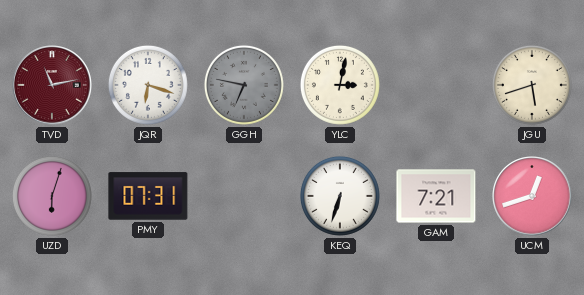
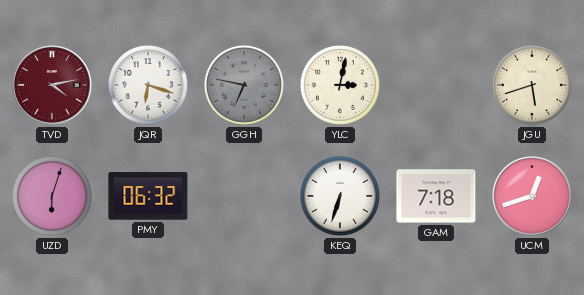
TVD: 11:13 -> 4:13
PMY: 07:31 -> 06:32
GAM: 7:21 -> 7:18
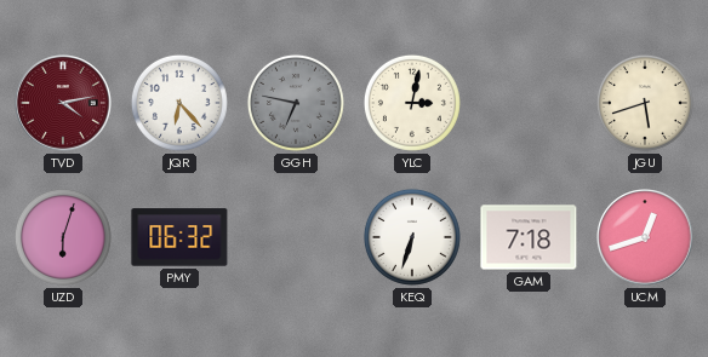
JQR: 6:18 -> 6:23
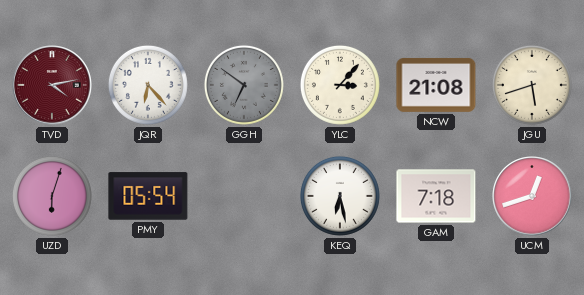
GGH: 6:47 -> 6:51
YLC: 3:02 -> 3:07
NCW: none -> 21:08
PMY: 06:32 -> 05:54
KEQ: 6:33 -> 6:28
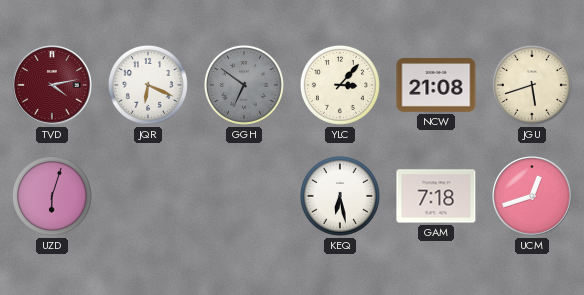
JQR: 6:23 -> 6:19
PMY: 05:54 -> none
